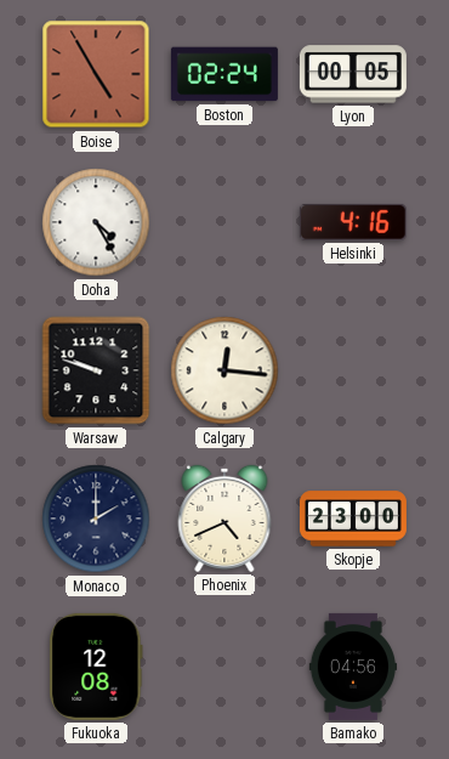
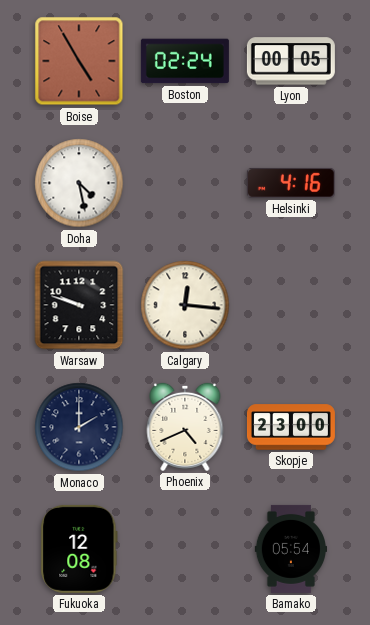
Doha: 4:25 -> 4:28
Bamako: 04:56 -> 05:54
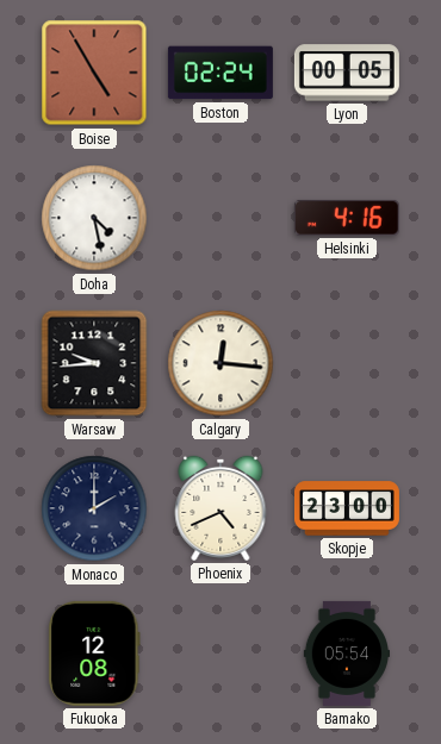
Warsaw: 9:48 -> 9:44
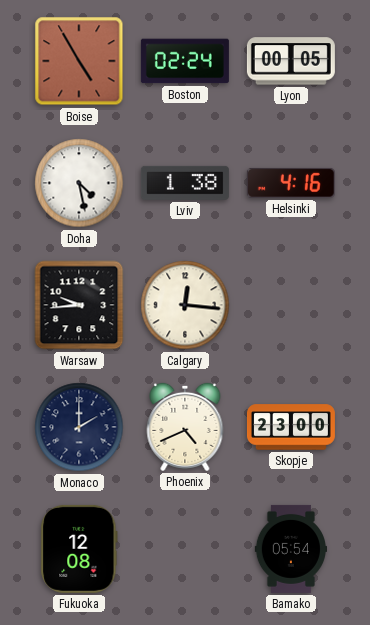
Lviv: none -> 1:38
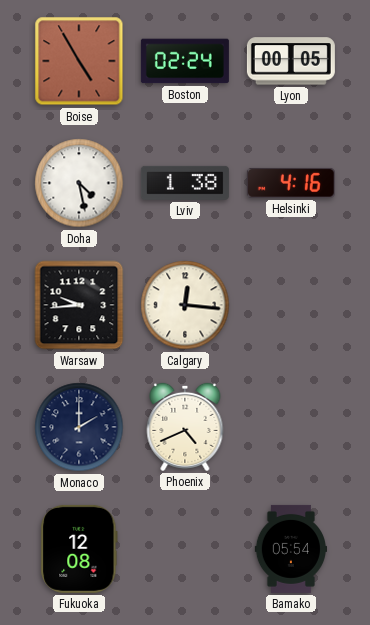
Skopje: 23:00 -> none
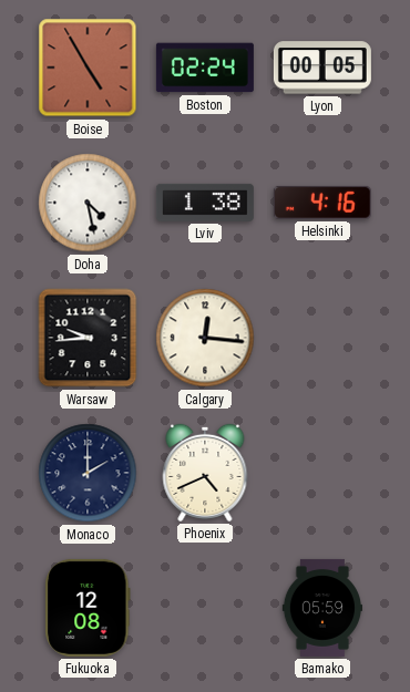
Bamako: 05:54 -> 05:59
